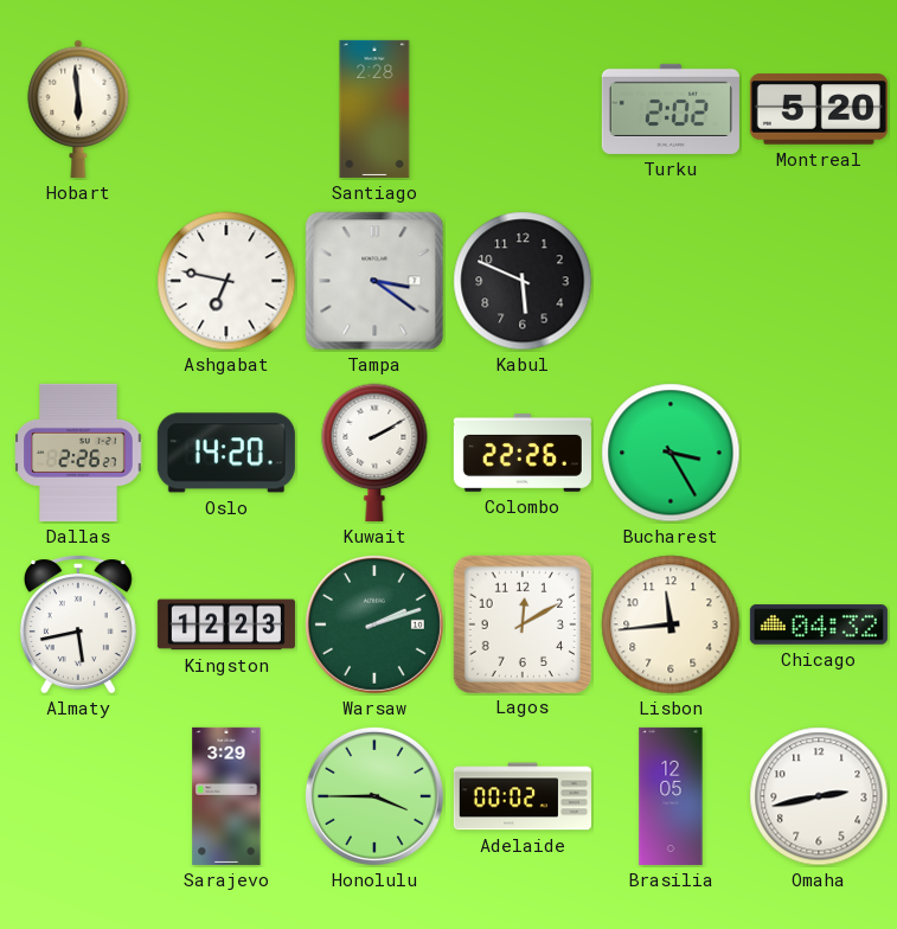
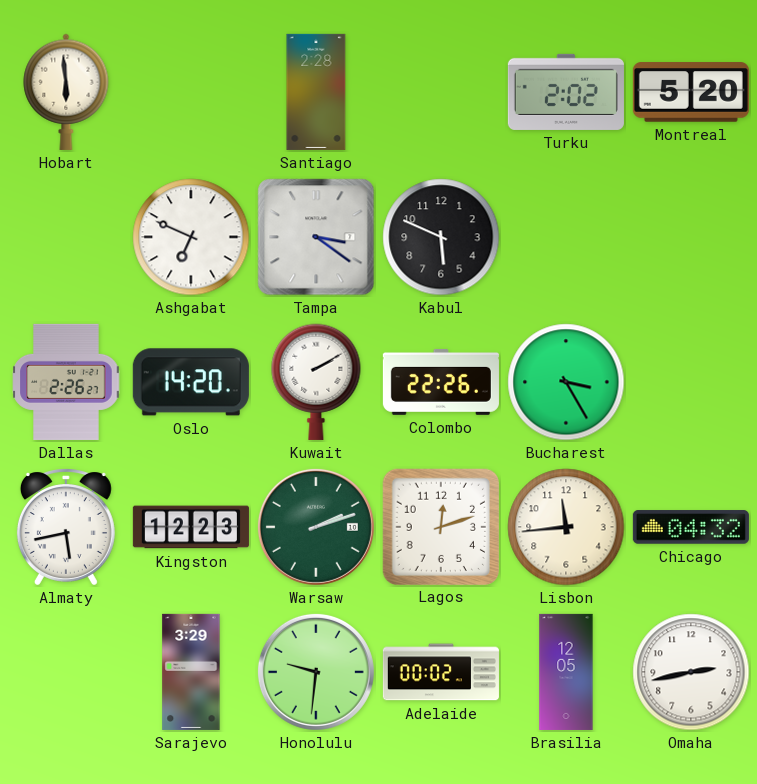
Ashgabat: 6:47 -> 6:49
Lagos: 12:10 -> 12:12
Honolulu: 3:45 -> 9:31
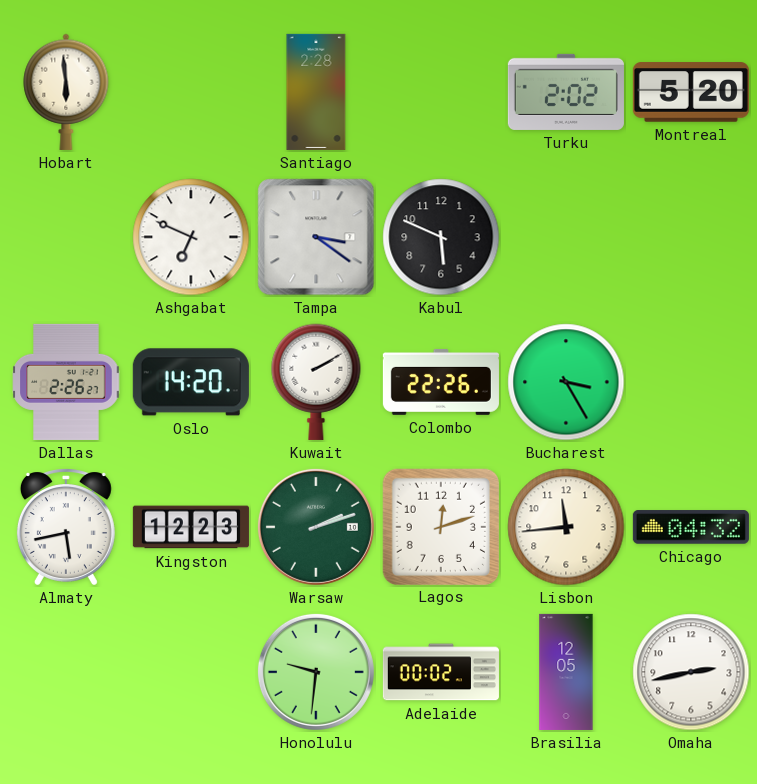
Sarajevo: 3:29 -> none
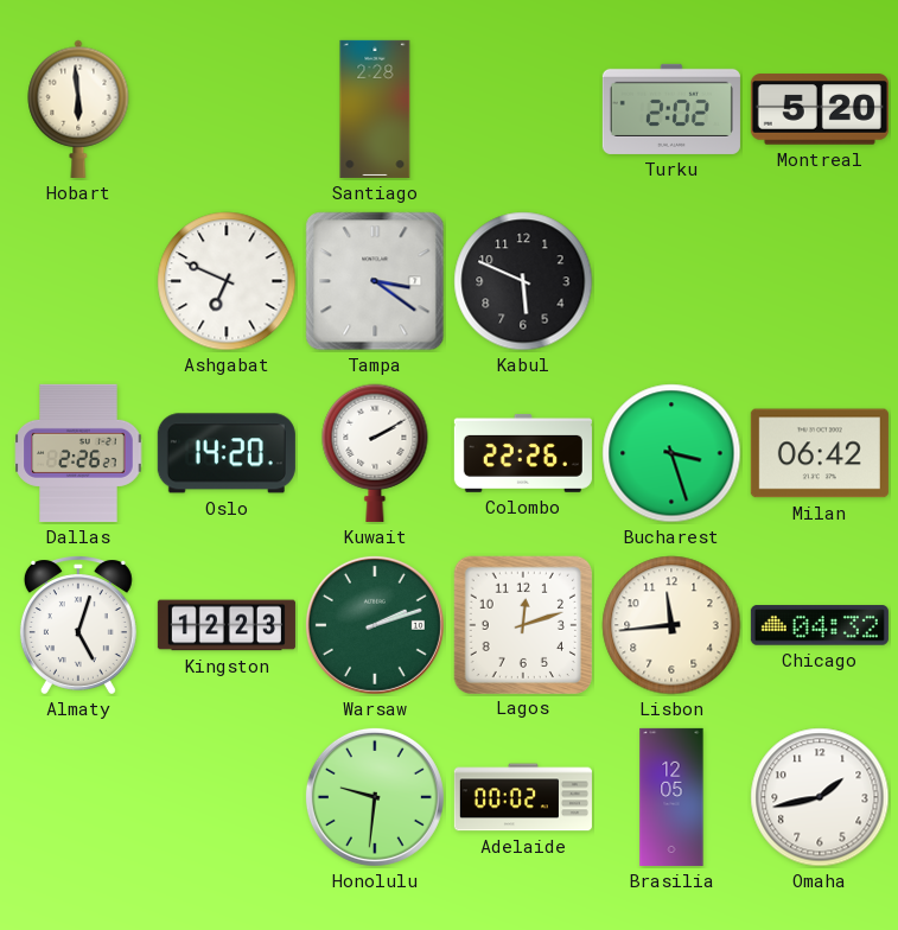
Bucharest: 3:25 -> 3:27
Milan: none -> 06:42
Almaty: 5:43 -> 5:03
Omaha: 2:43 -> 1:43
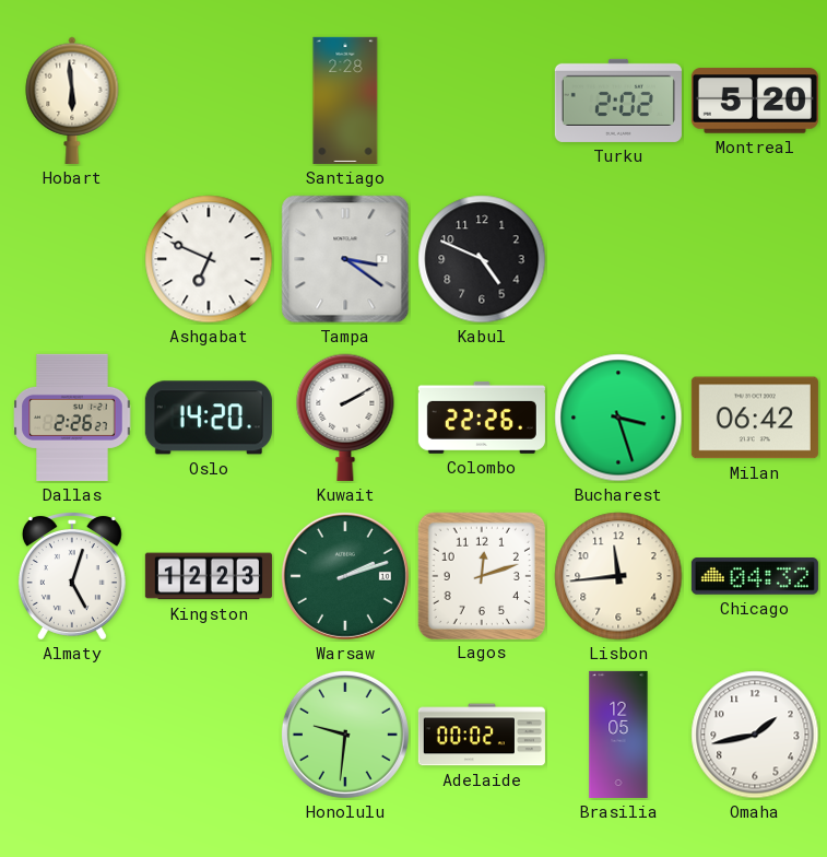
Kabul: 5:49 -> 4:49
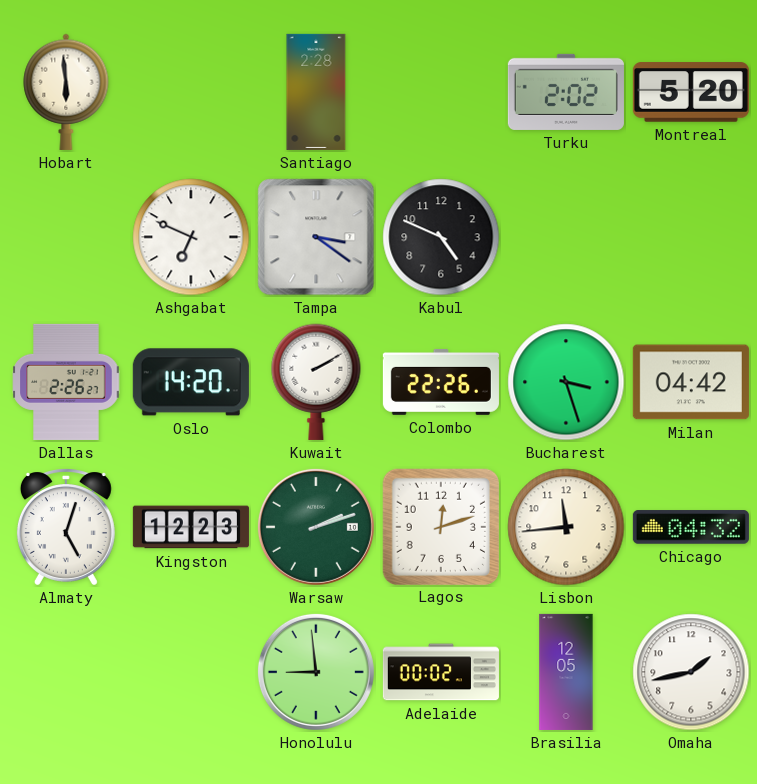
Milan: 06:42 -> 04:42
Honolulu: 9:31 -> 8:59
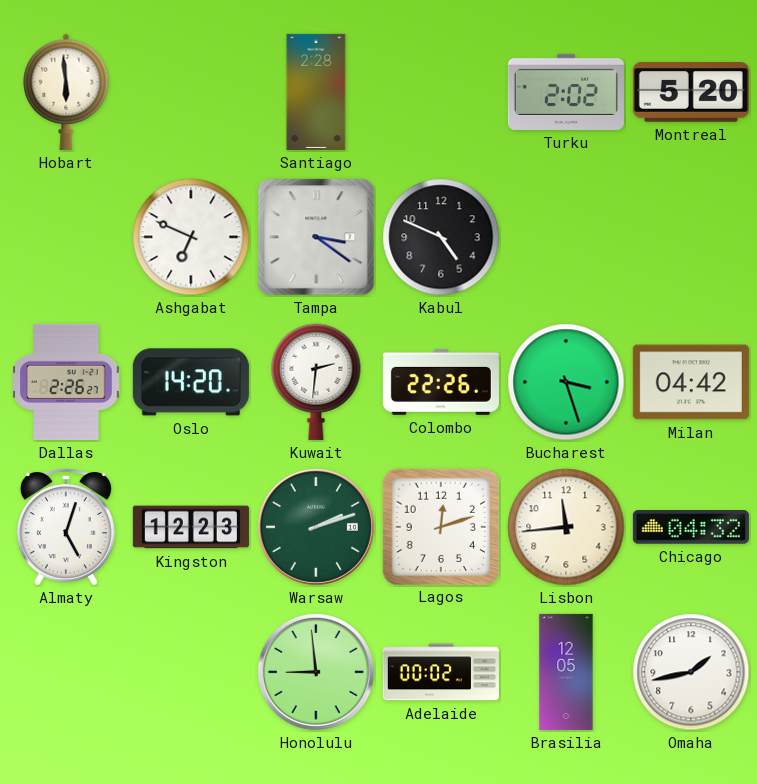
Kuwait: 2:10 -> 2:31
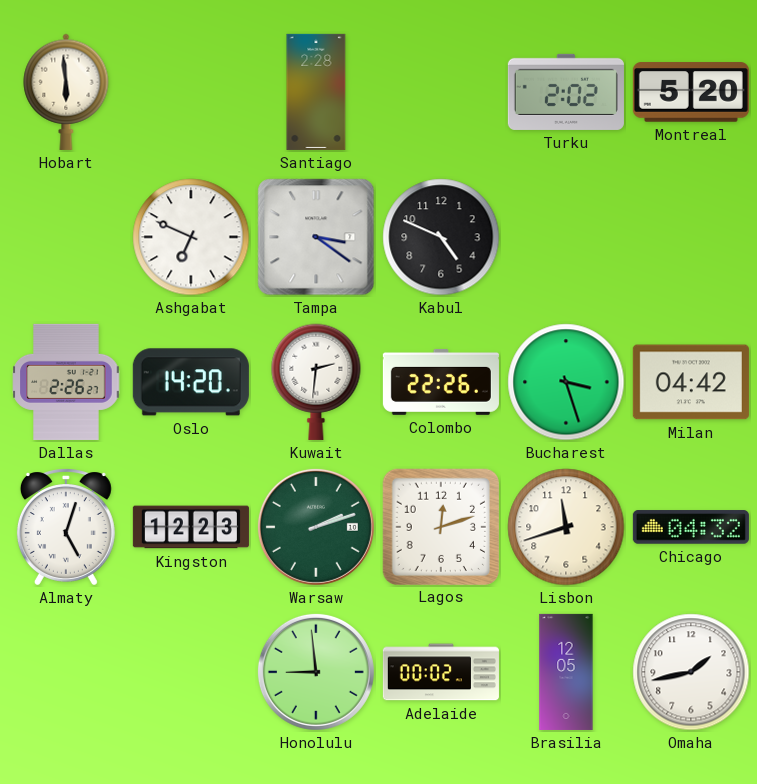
Lisbon: 11:44 -> 11:42
